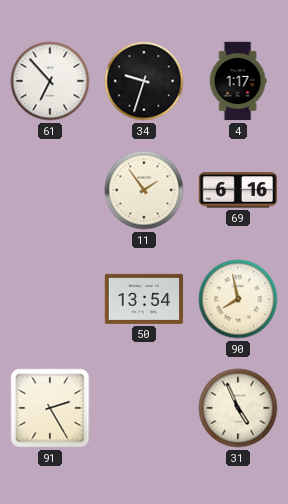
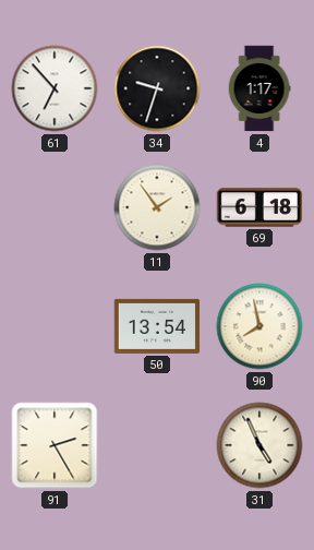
69: 6:16 -> 6:18
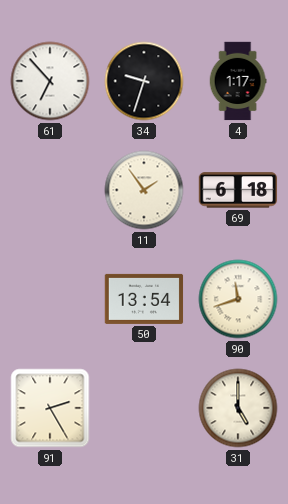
90: 7:58 -> 11:42
31: 4:56 -> 5:00
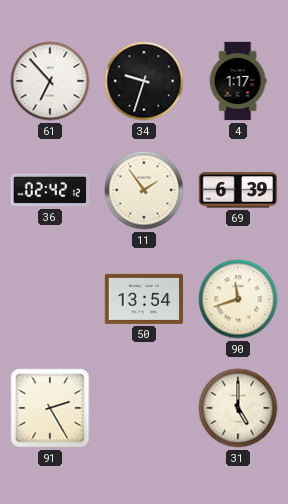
36: none -> 02:42
69: 6:18 -> 6:39
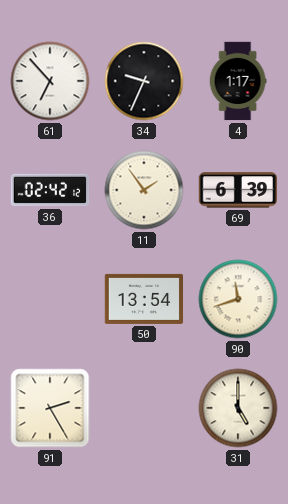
34: 9:33 -> 9:34
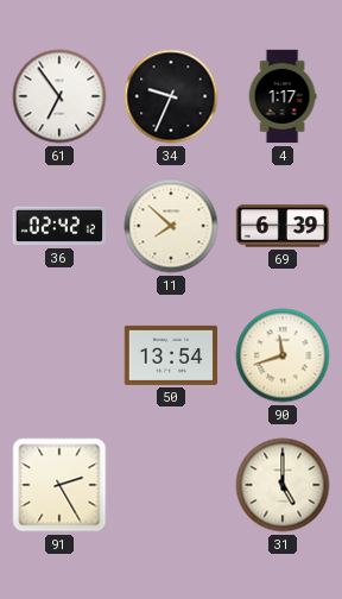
61: 6:53 -> 6:54
11: 1:54 -> 7:52
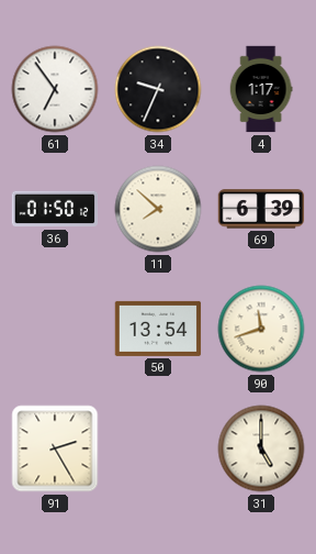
36: 02:42 -> 01:50
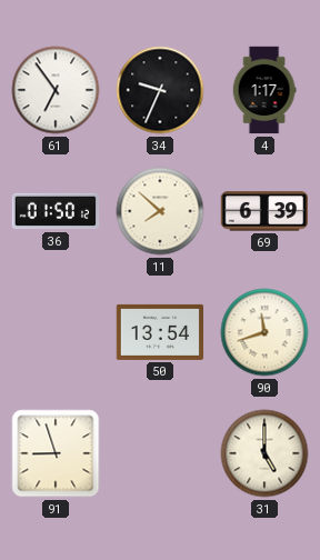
91: 2:25 -> 8:57
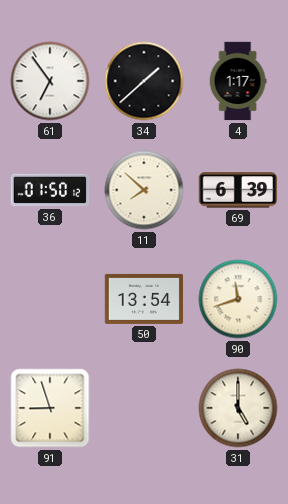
34: 9:34 -> 1:38
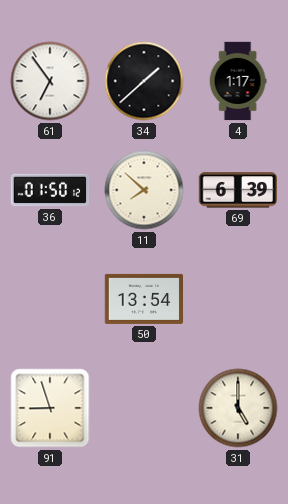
90: 11:42 -> none
